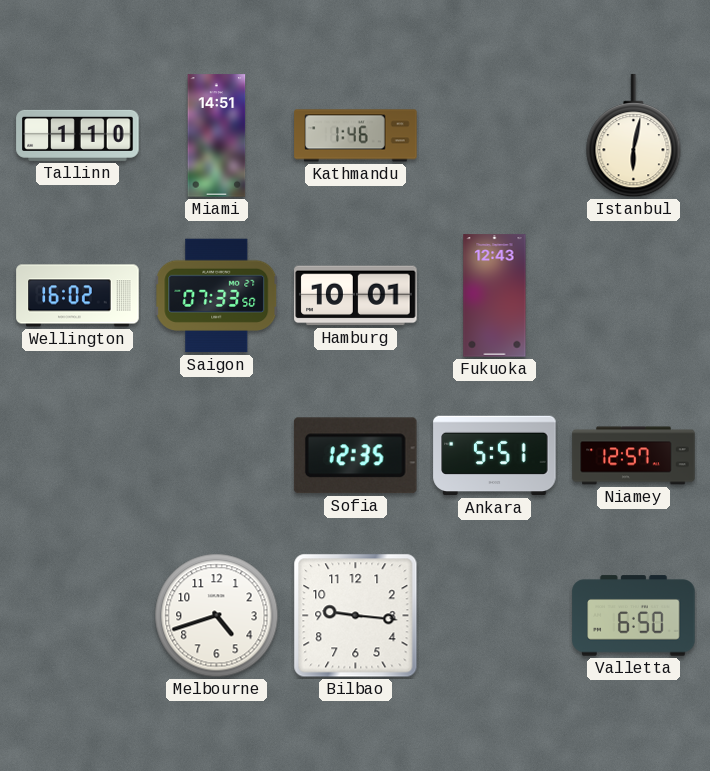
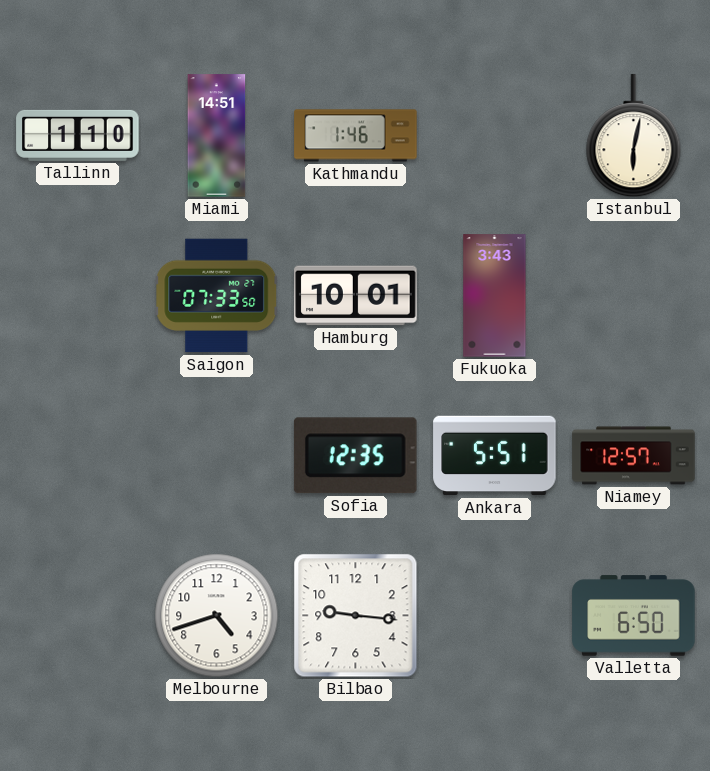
Wellington: 16:02 -> none
Fukuoka: 12:43 -> 3:43
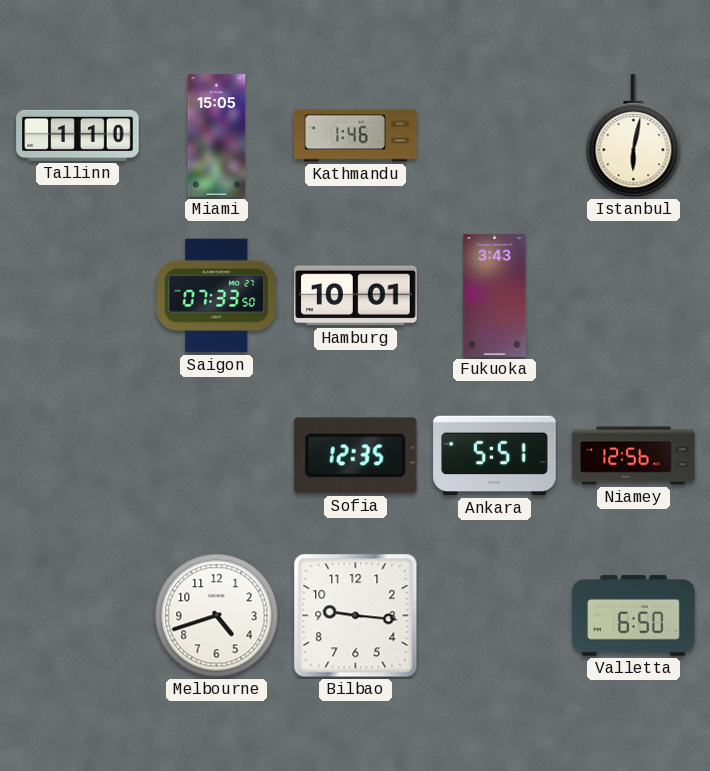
Miami: 14:51 -> 15:05
Niamey: 12:57 -> 12:56
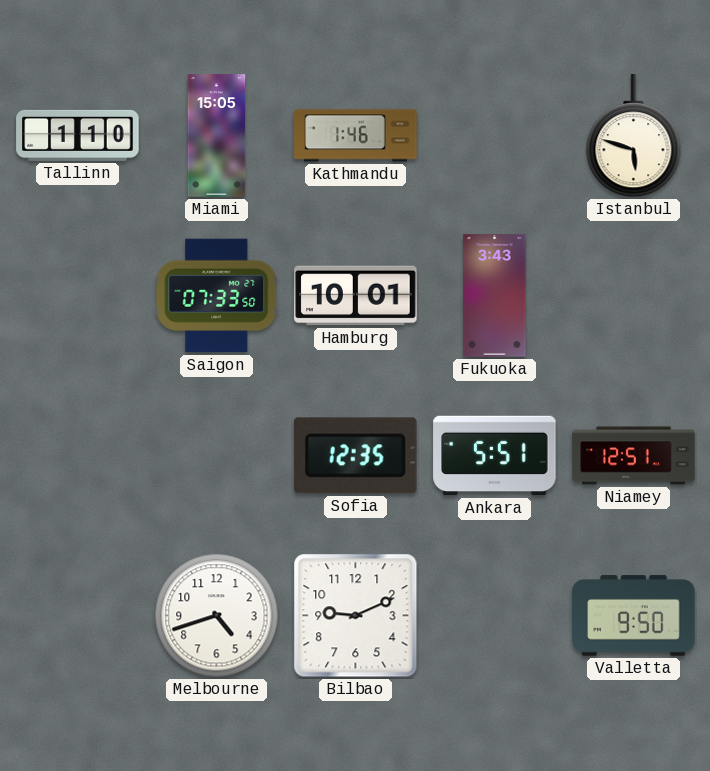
Istanbul: 6:02 -> 5:48
Niamey: 12:56 -> 12:51
Bilbao: 9:16 -> 9:11
Valletta: 6:50 -> 9:50
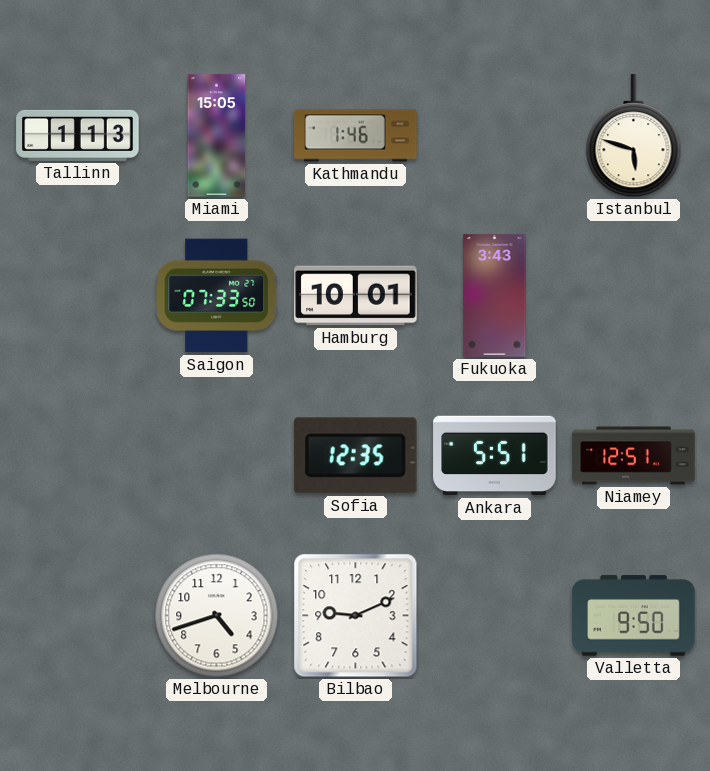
Tallinn: 1:10 -> 1:13
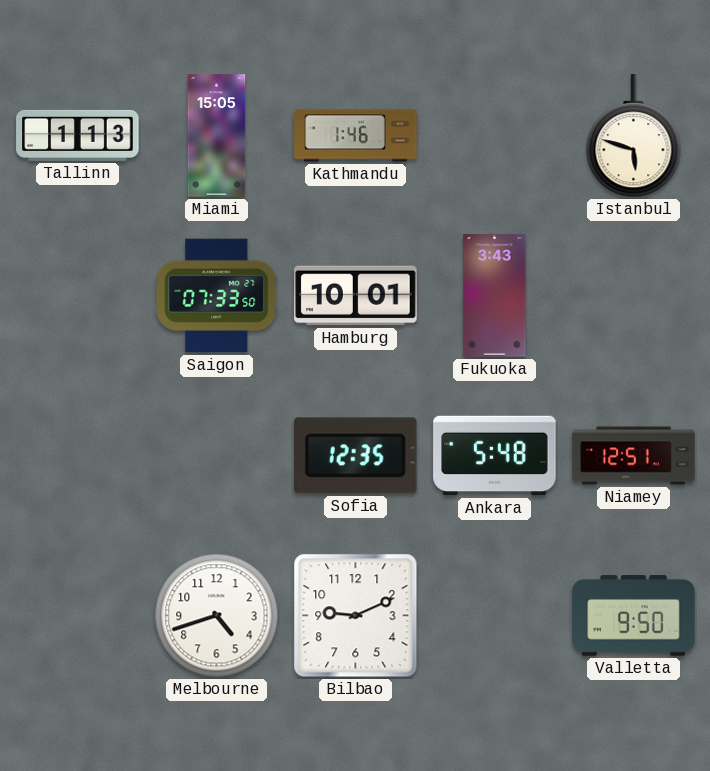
Ankara: 5:51 -> 5:48
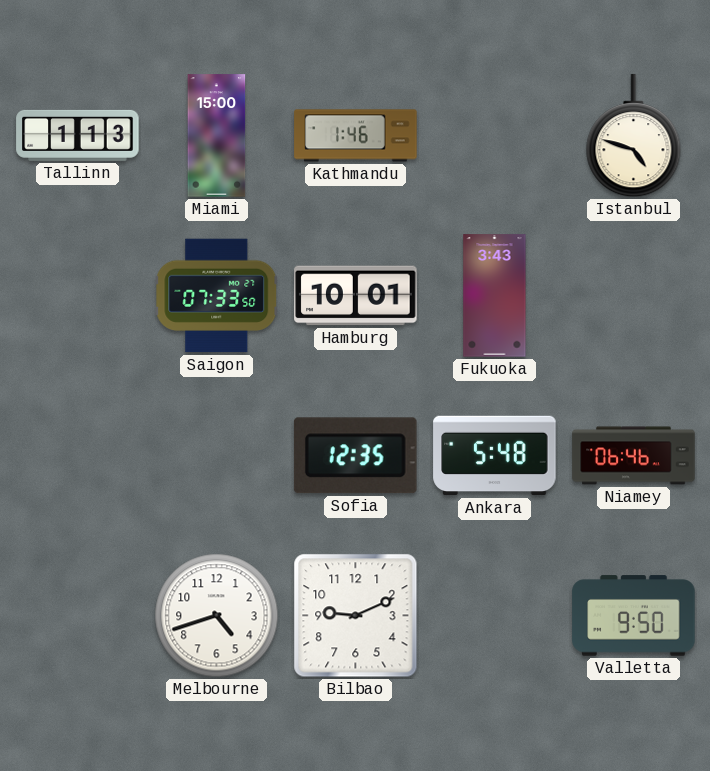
Miami: 15:05 -> 15:00
Istanbul: 5:48 -> 4:48
Niamey: 12:51 -> 06:46
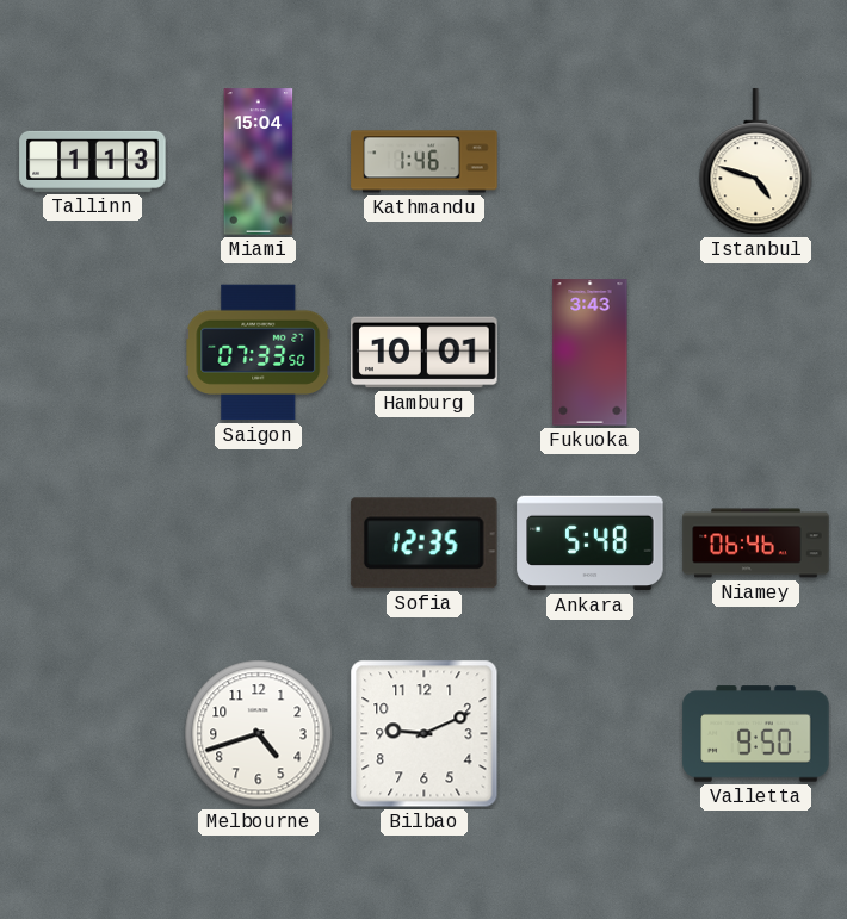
Miami: 15:00 -> 15:04
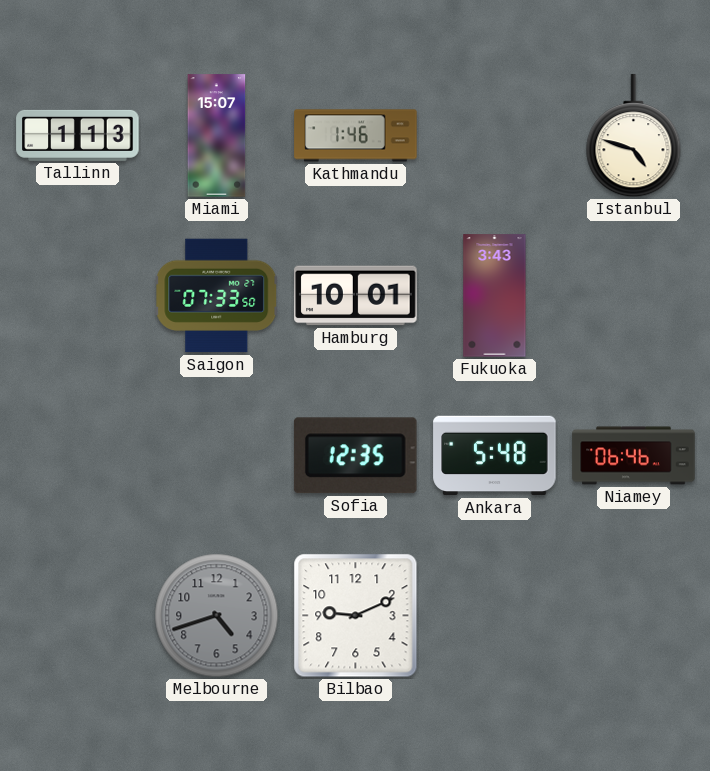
Miami: 15:04 -> 15:07
Melbourne dial: white -> grey
Valletta: 9:50 -> none
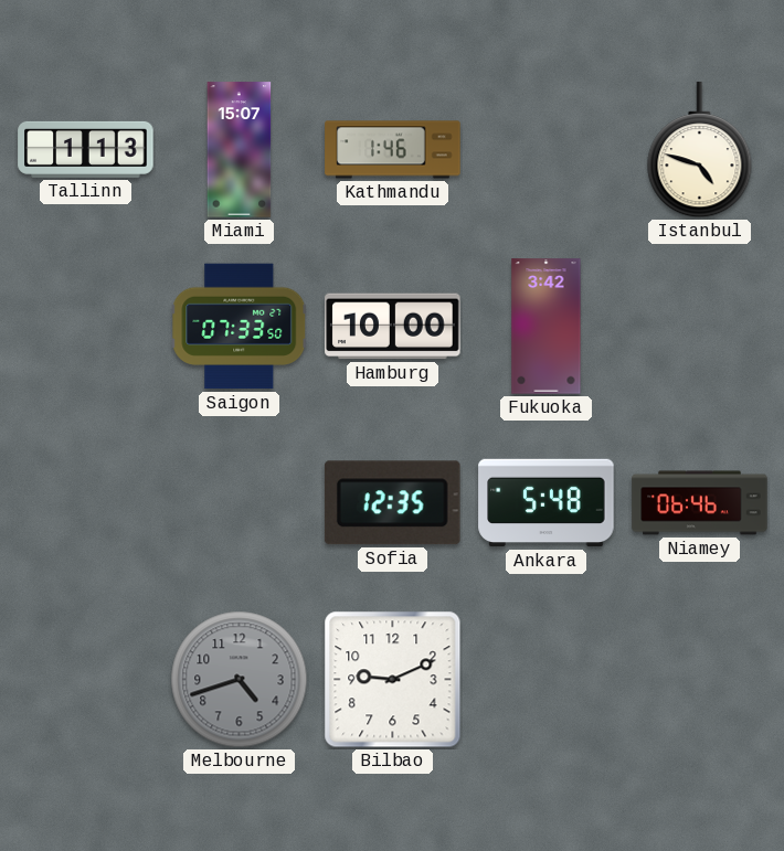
Hamburg: 10:01 -> 10:00
Fukuoka: 3:43 -> 3:42
